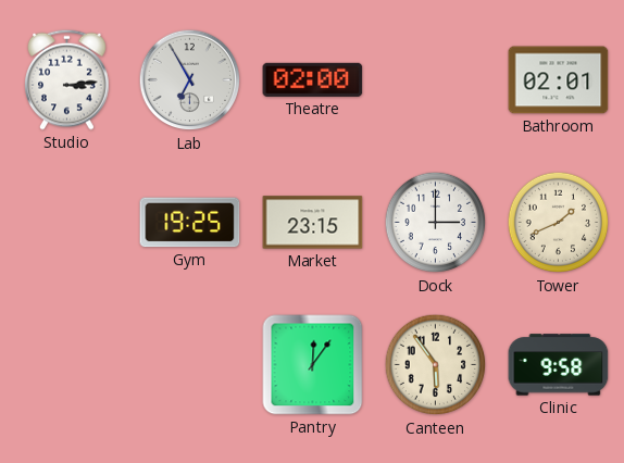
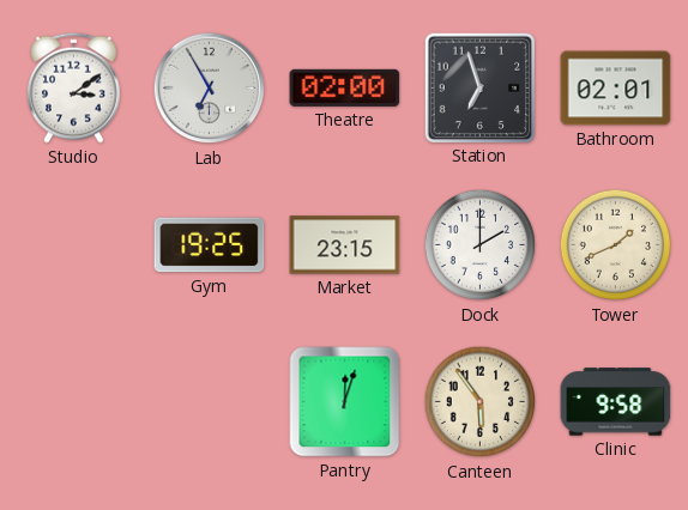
Studio: 3:14 -> 3:09
Station: none -> 6:57
Dock: 3:00 -> 2:00
Pantry: 12:06 -> 12:03
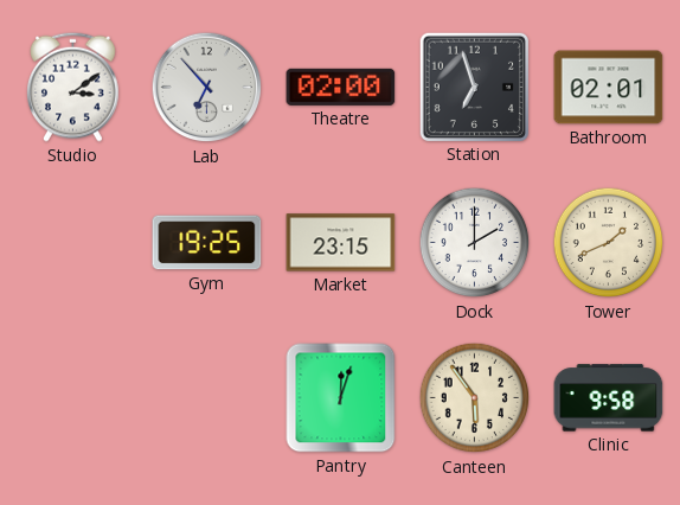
Lab: 6:55 -> 6:53
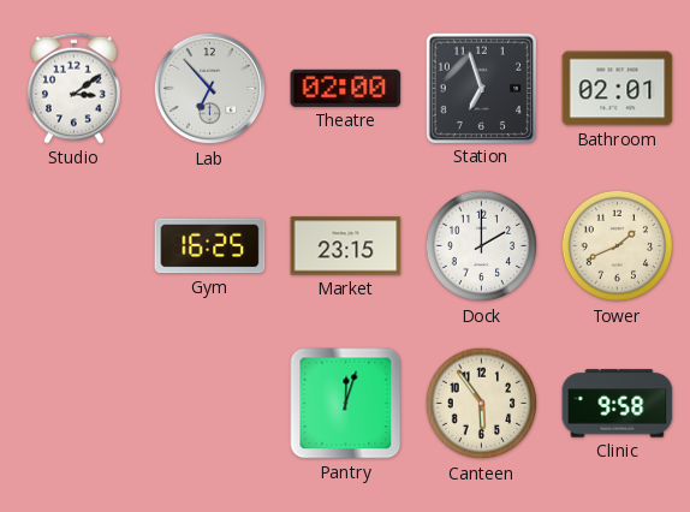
Gym: 19:25 -> 16:25
